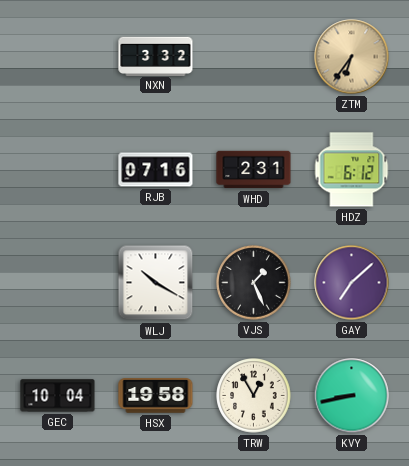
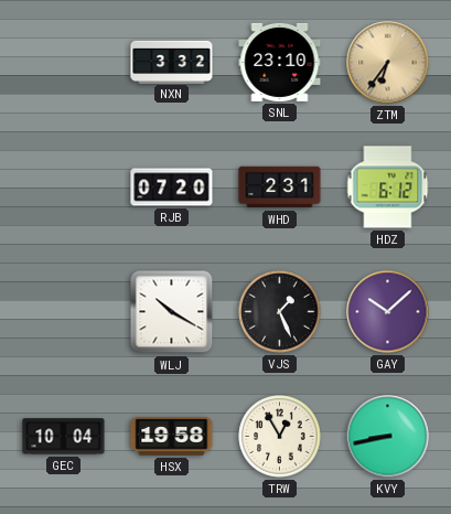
SNL: none -> 23:10
RJB: 07:16 -> 07:20
GAY: 7:08 -> 10:08
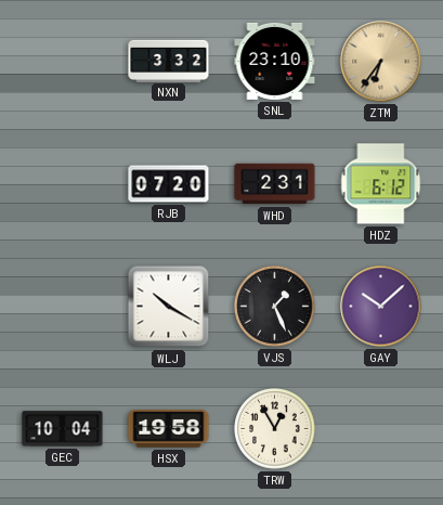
KVY: 8:43 -> none
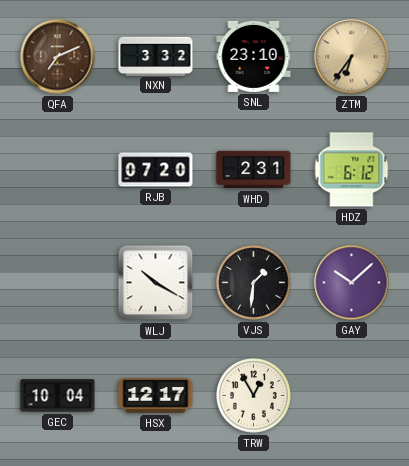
QFA: none -> 7:11
VJS: 1:26 -> 1:31
HSX: 19:58 -> 12:17
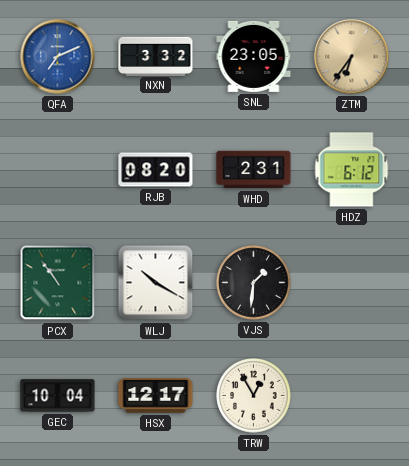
QFA dial: brown -> blue
SNL: 23:10 -> 23:05
RJB: 07:20 -> 08:20
PCX: none -> 10:54
GAY: 10:08 -> none
